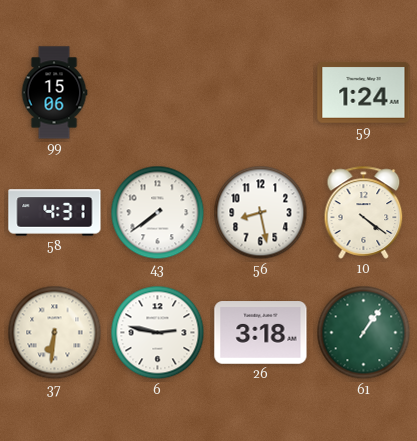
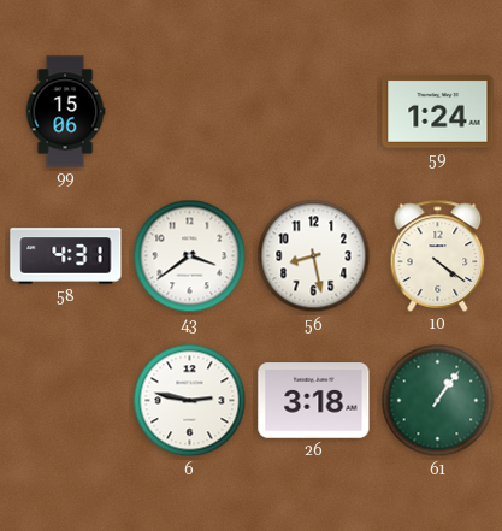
43: 7:39 -> 3:39
37: 6:31 -> none
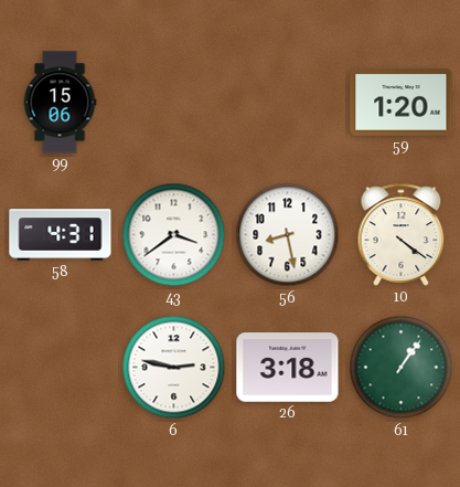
59: 1:24 -> 1:20
